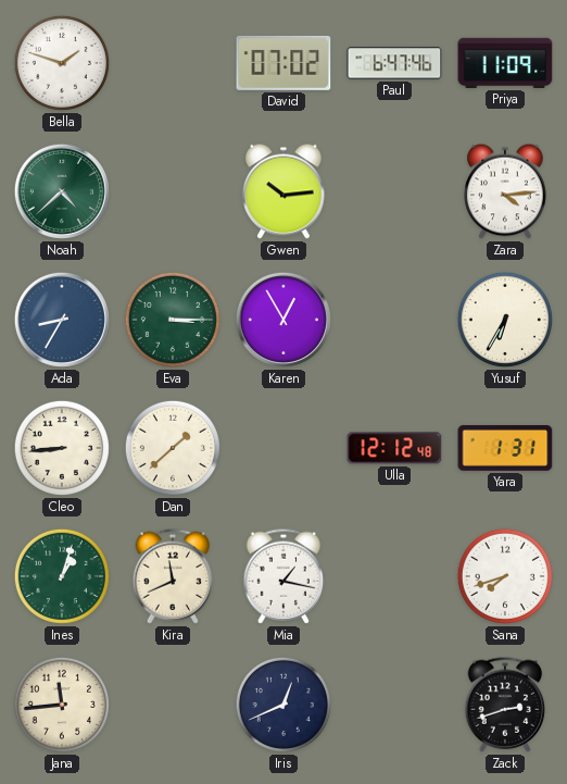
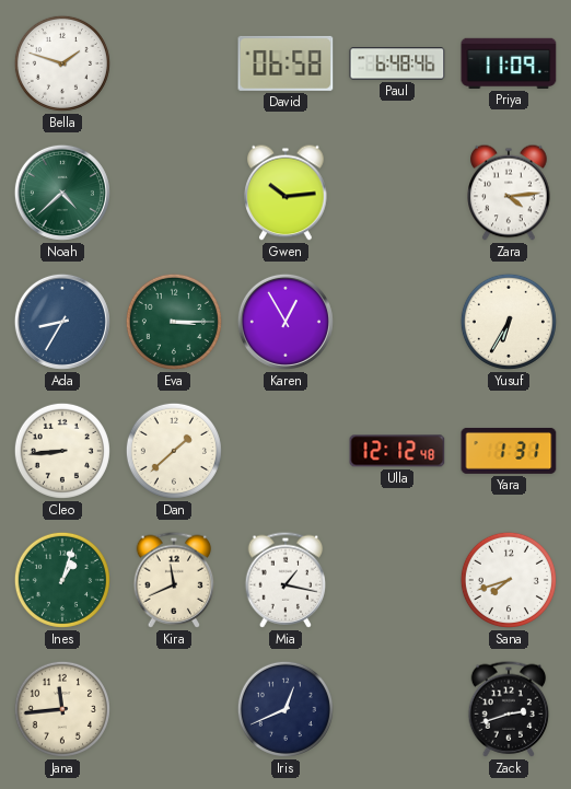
David: 07:02 -> 06:58
Paul: 6:47 -> 6:48
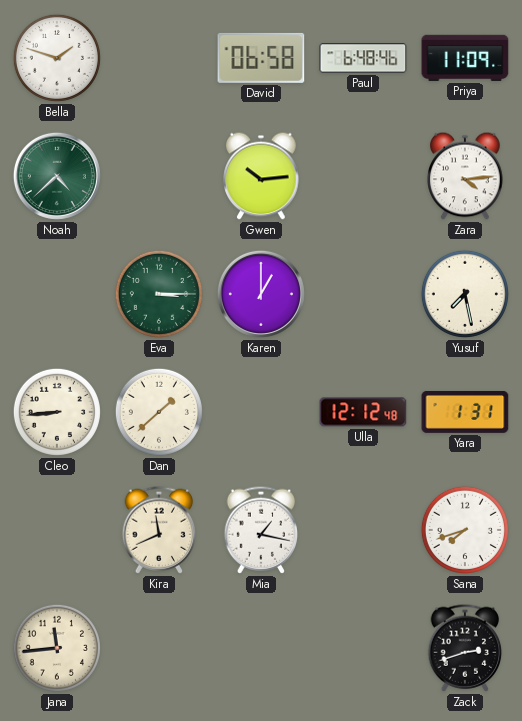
Ada: 8:35 -> none
Karen: 12:55 -> 1:00
Yusuf: 6:35 -> 7:28
Ines: 1:03 -> none
Iris: 12:41 -> none
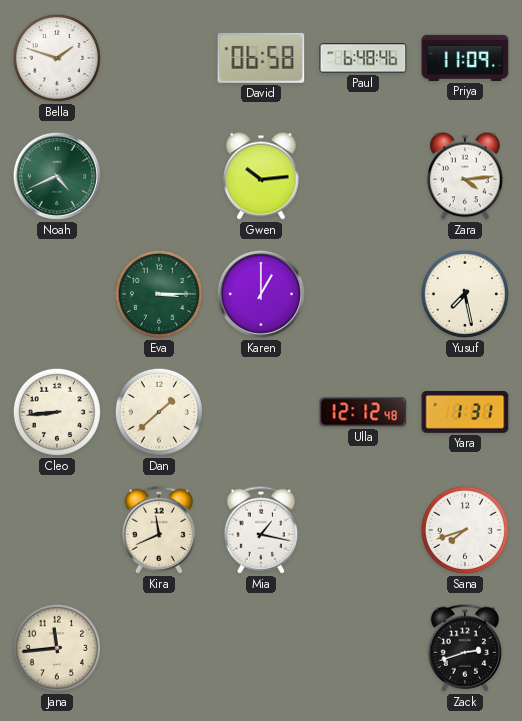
Noah: 4:38 -> 4:41
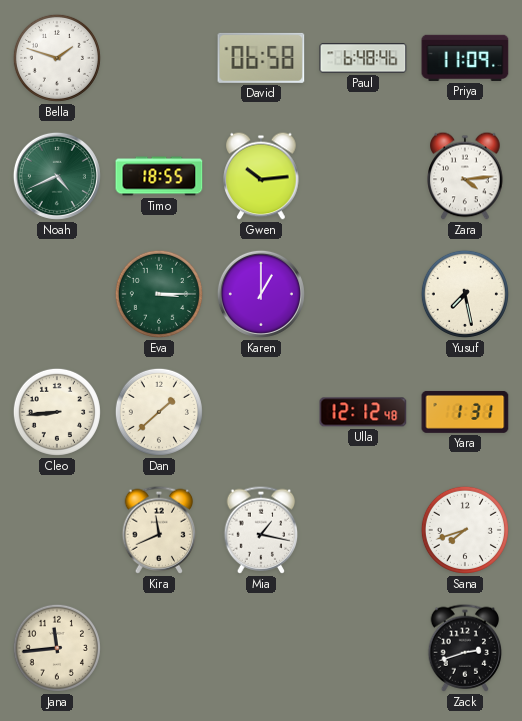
Timo: none -> 18:55
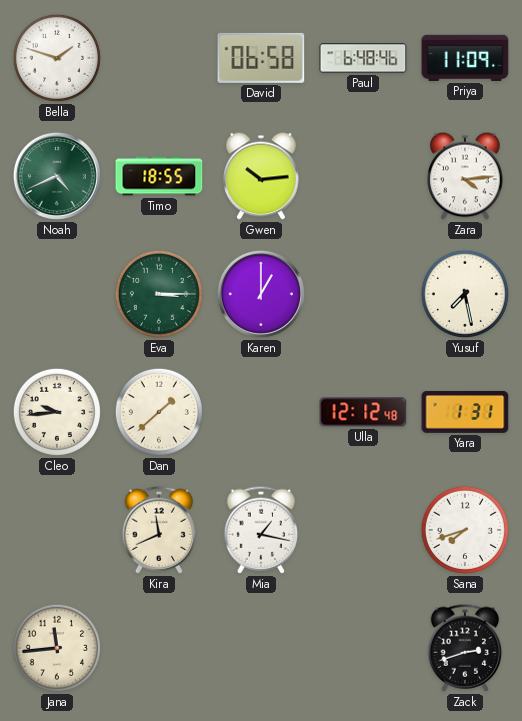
Cleo: 8:44 -> 9:44
